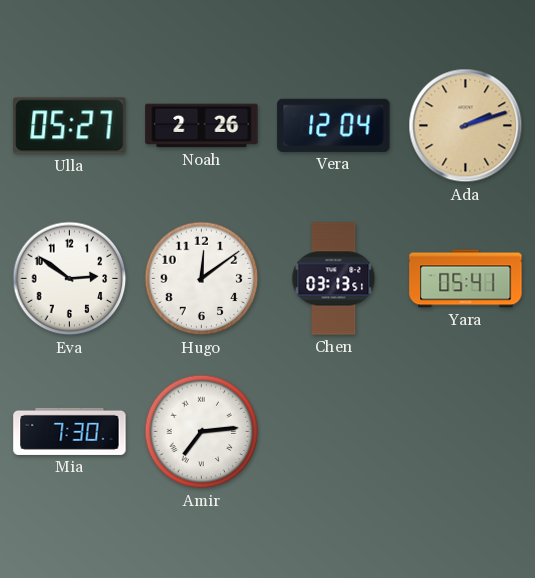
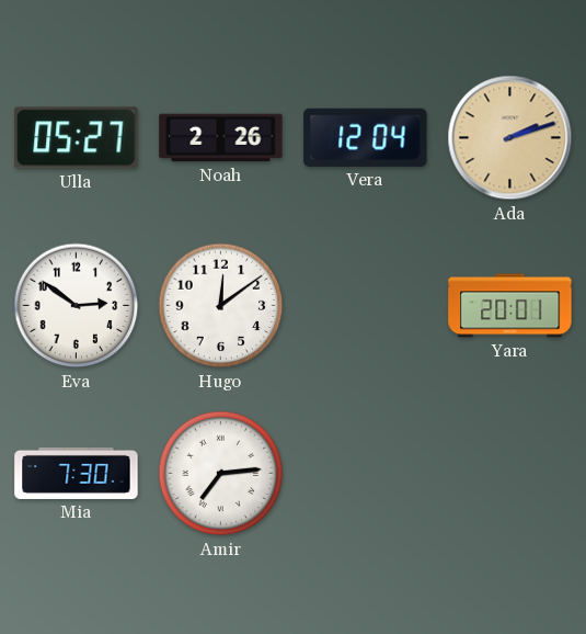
Chen: 03:13 -> none
Yara: 05:41 -> 20:01
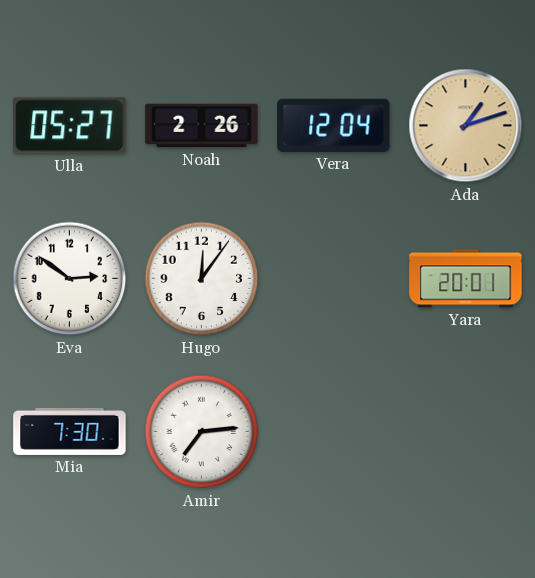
Ada: 2:12 -> 1:12
Hugo: 12:09 -> 12:06
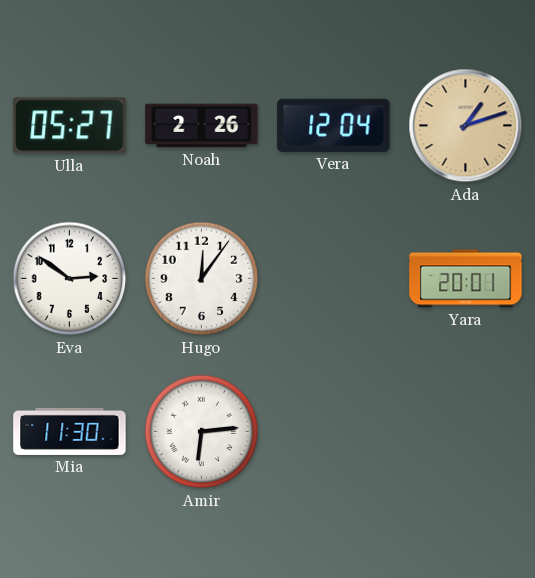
Mia: 7:30 -> 11:30
Amir: 7:14 -> 6:14
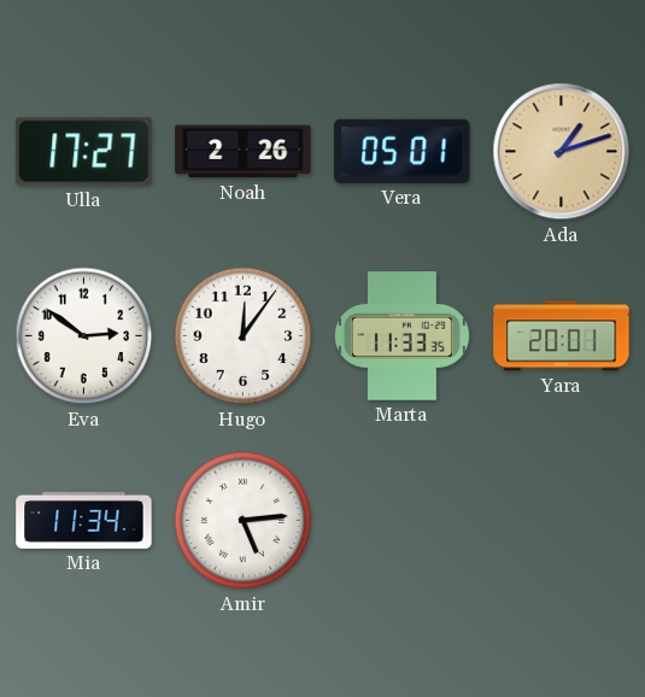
Ulla: 05:27 -> 17:27
Vera: 12:04 -> 05:01
Marta: none -> 11:33
Mia: 11:30 -> 11:34
Amir: 6:14 -> 5:14
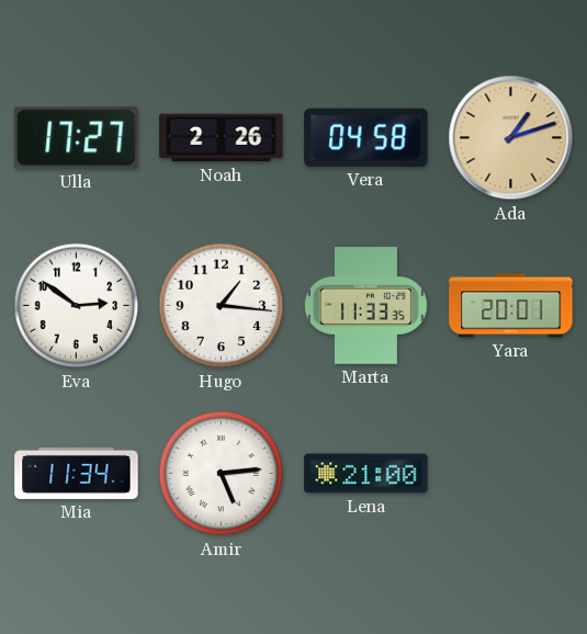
Vera: 05:01 -> 04:58
Hugo: 12:06 -> 1:16
Lena: none -> 21:00
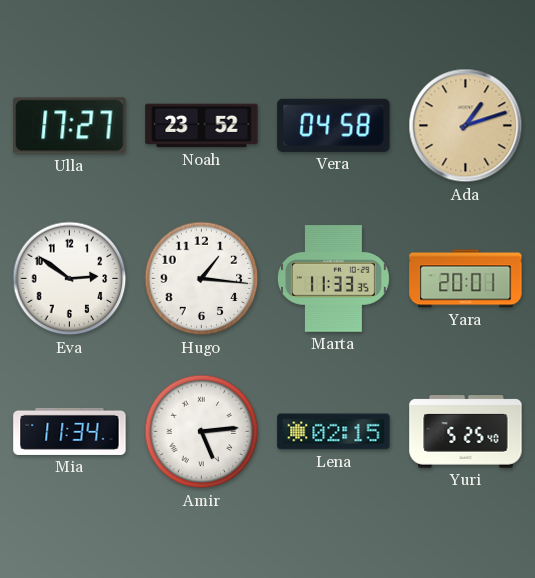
Noah: 2:26 -> 23:52
Lena: 21:00 -> 02:15
Yuri: none -> 5:25
